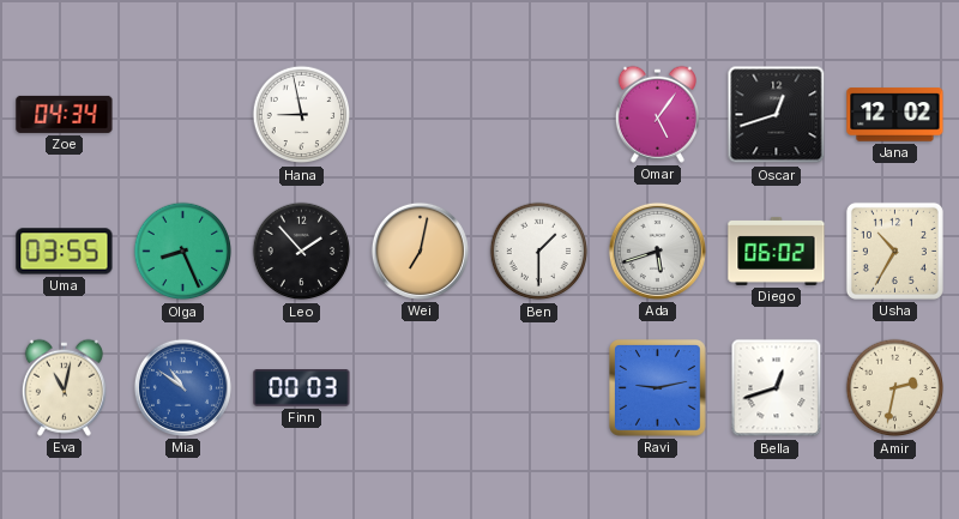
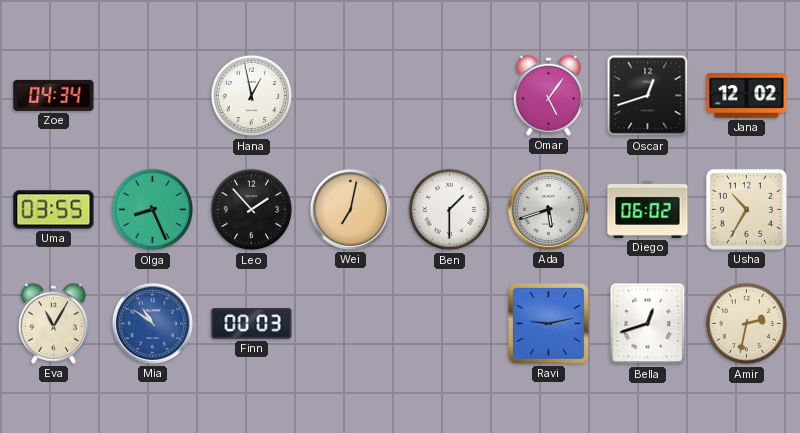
Hana: 8:58 -> 12:58
Eva: 11:02 -> 11:05
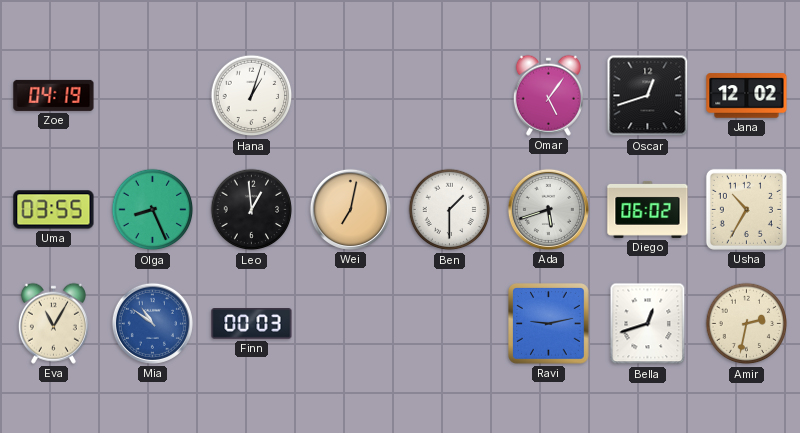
Zoe: 04:34 -> 04:19
Hana: 12:58 -> 1:03
Leo: 1:53 -> 12:59
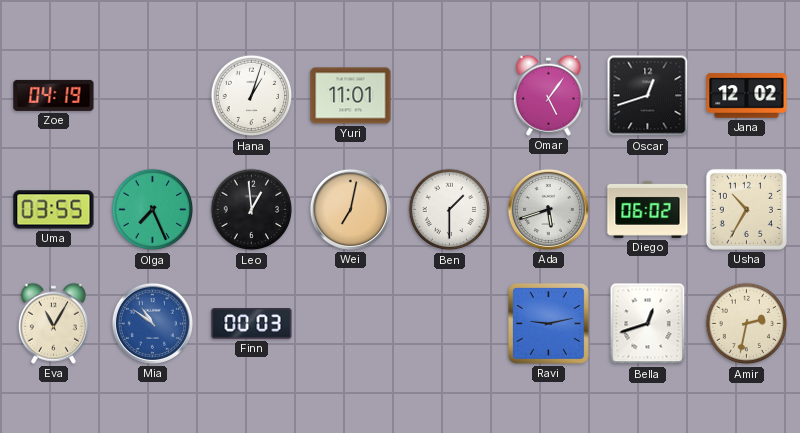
Yuri: none -> 11:01
Olga: 8:26 -> 7:26
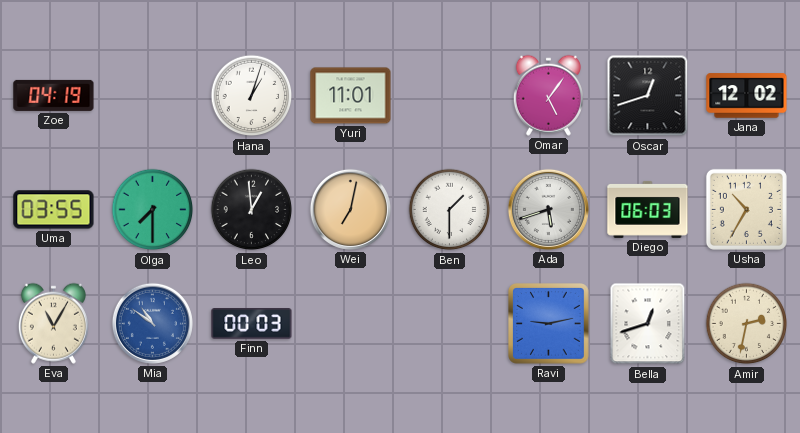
Olga: 7:26 -> 7:30
Diego: 06:02 -> 06:03
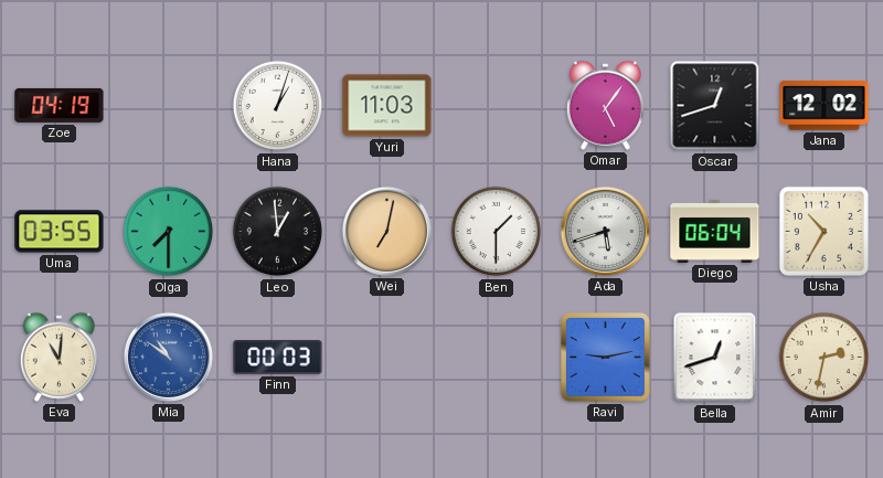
Yuri: 11:01 -> 11:03
Diego: 06:03 -> 06:04
Eva: 11:05 -> 11:01
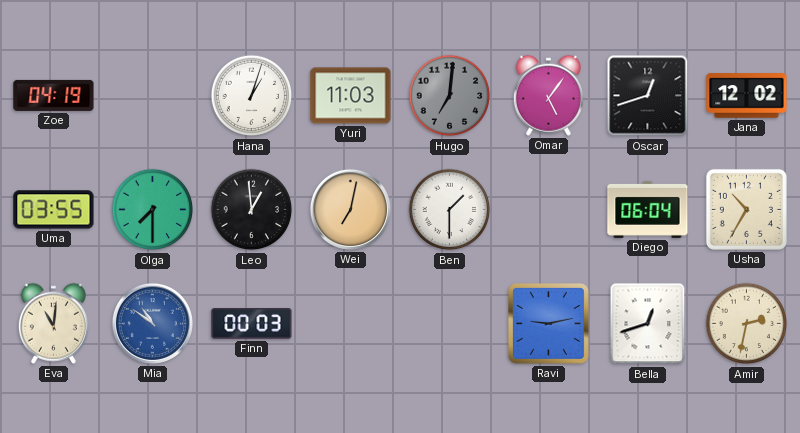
Hugo: none -> 7:01
Ada: 5:42 -> none
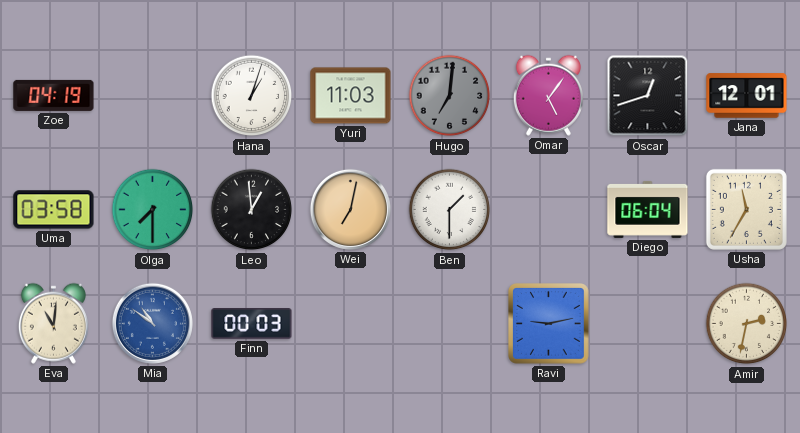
Jana: 12:02 -> 12:01
Uma: 03:55 -> 03:58
Usha: 10:35 -> 11:35
Bella: 12:42 -> none
